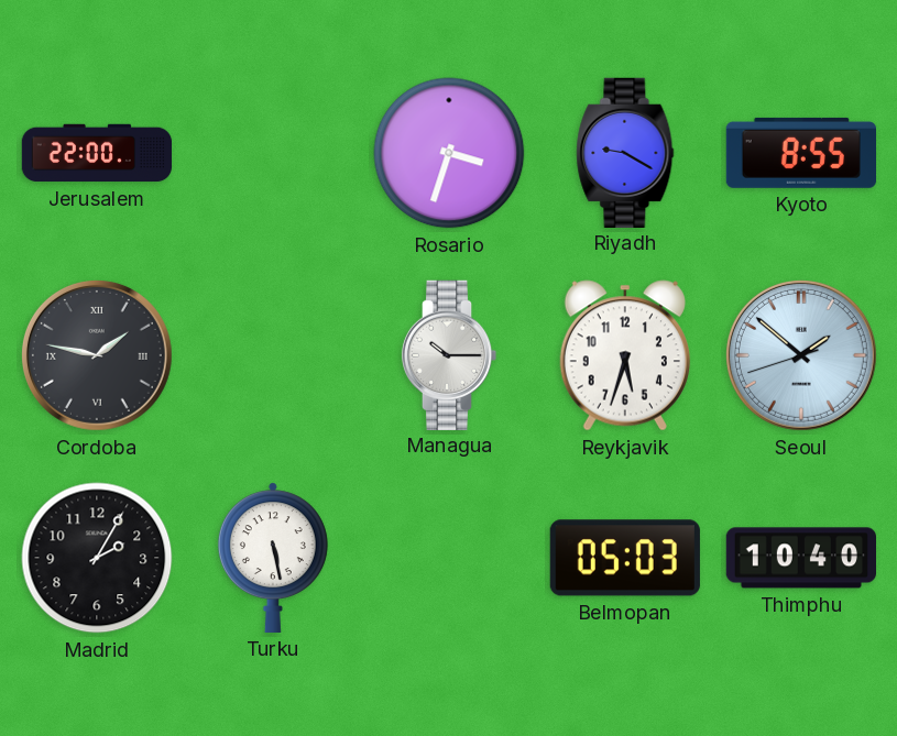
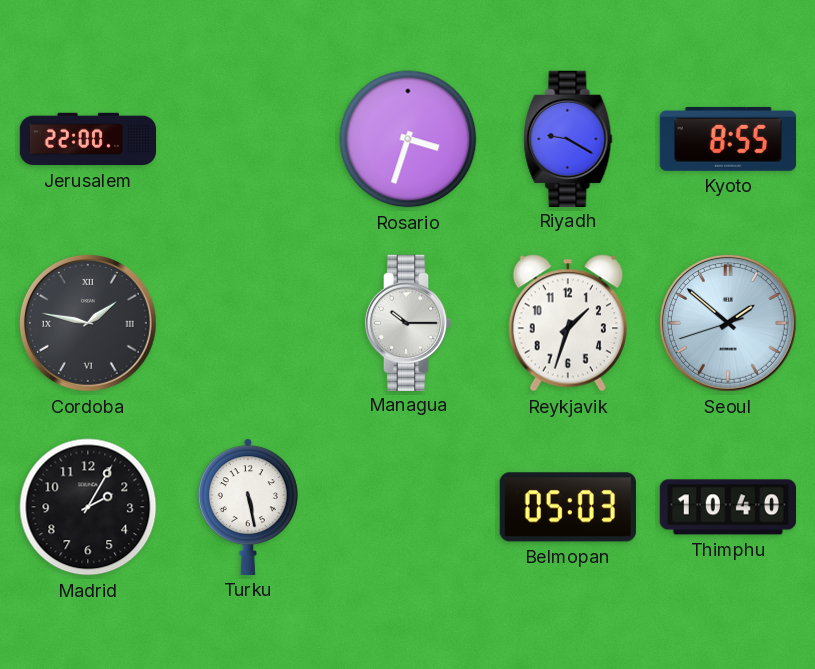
Reykjavik: 5:33 -> 1:33
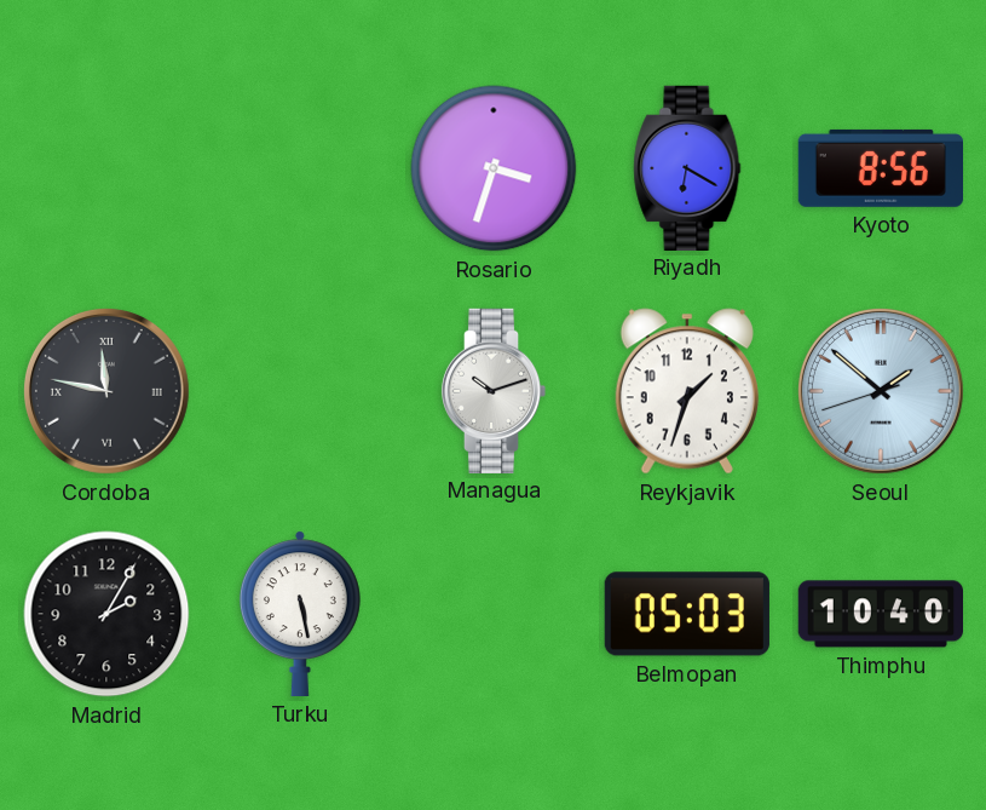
Jerusalem: 22:00 -> none
Riyadh: 9:20 -> 6:20
Kyoto: 8:55 -> 8:56
Cordoba: 1:47 -> 11:47
Managua: 10:15 -> 10:12
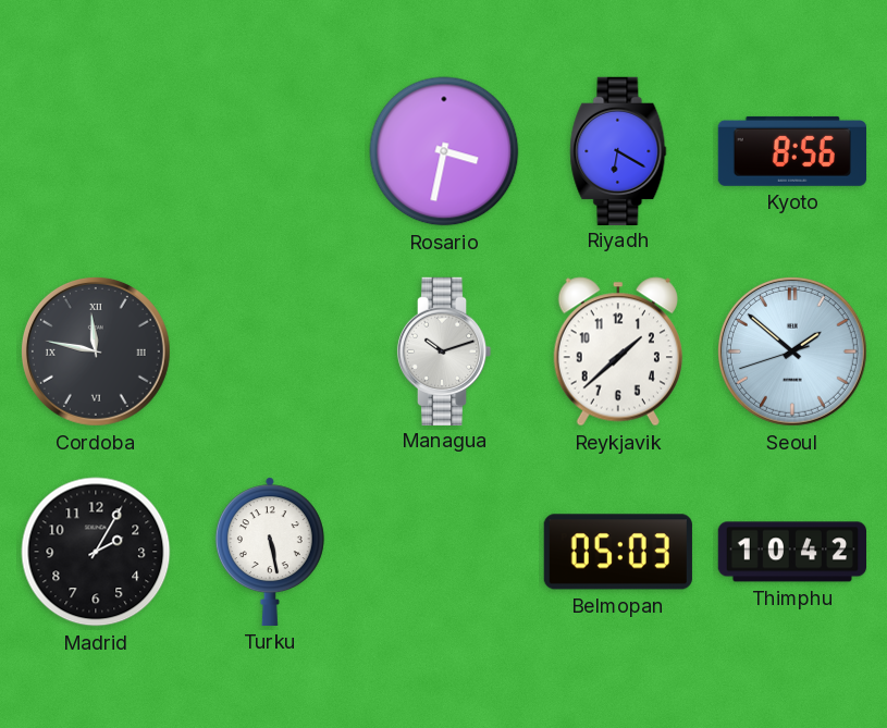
Rosario: 3:33 -> 3:32
Reykjavik: 1:33 -> 1:38
Thimphu: 10:40 -> 10:42
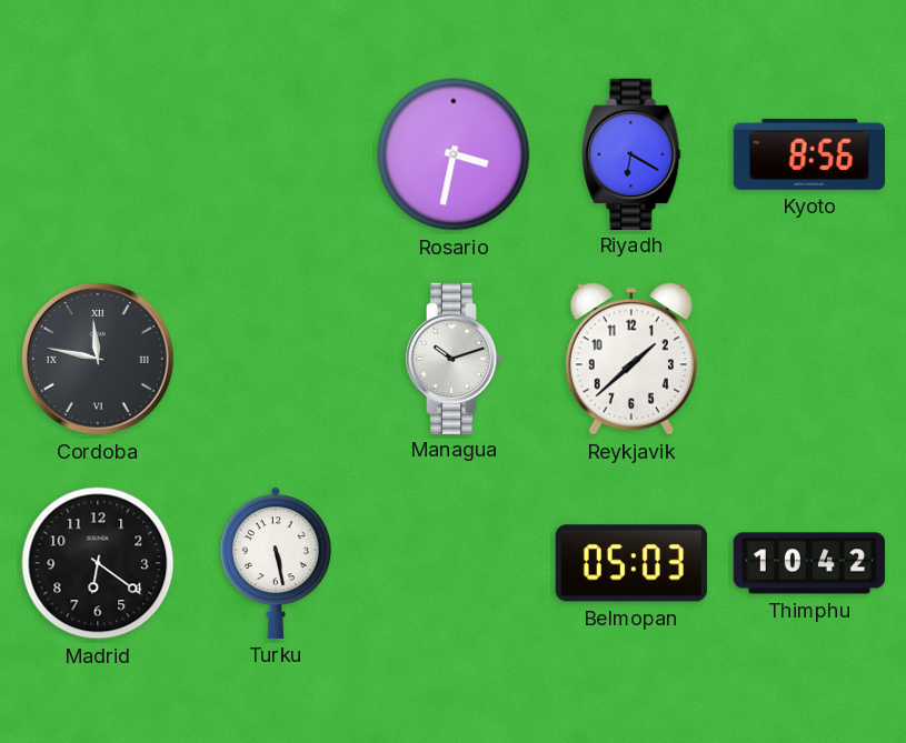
Seoul: 1:51 -> none
Madrid: 2:05 -> 6:21
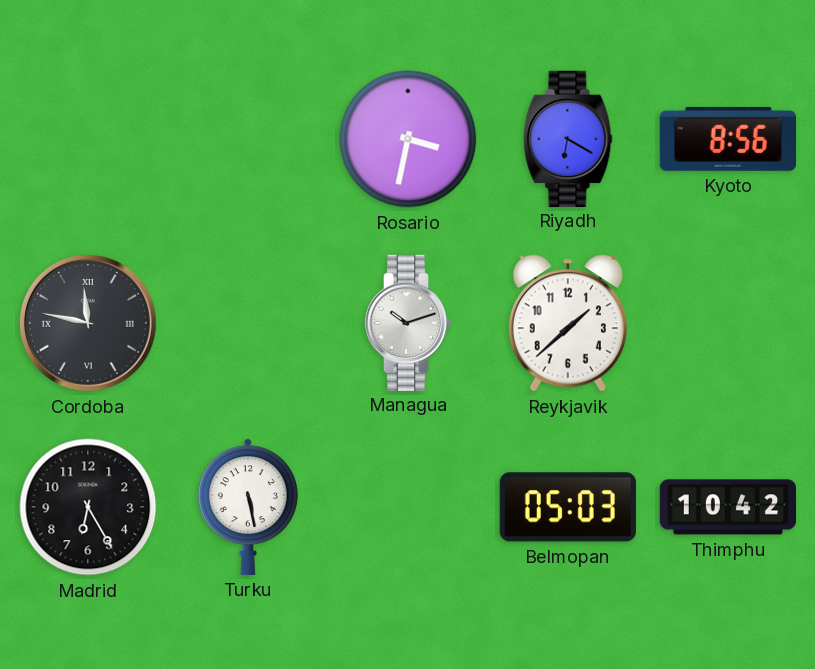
Madrid: 6:21 -> 6:25
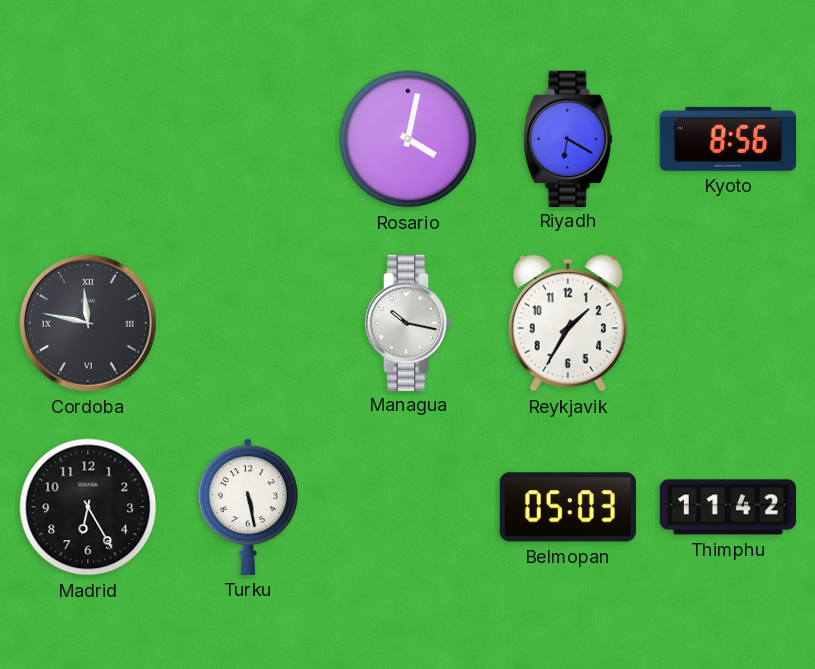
Rosario: 3:32 -> 4:02
Managua: 10:12 -> 10:17
Reykjavik: 1:38 -> 1:35
Thimphu: 10:42 -> 11:42
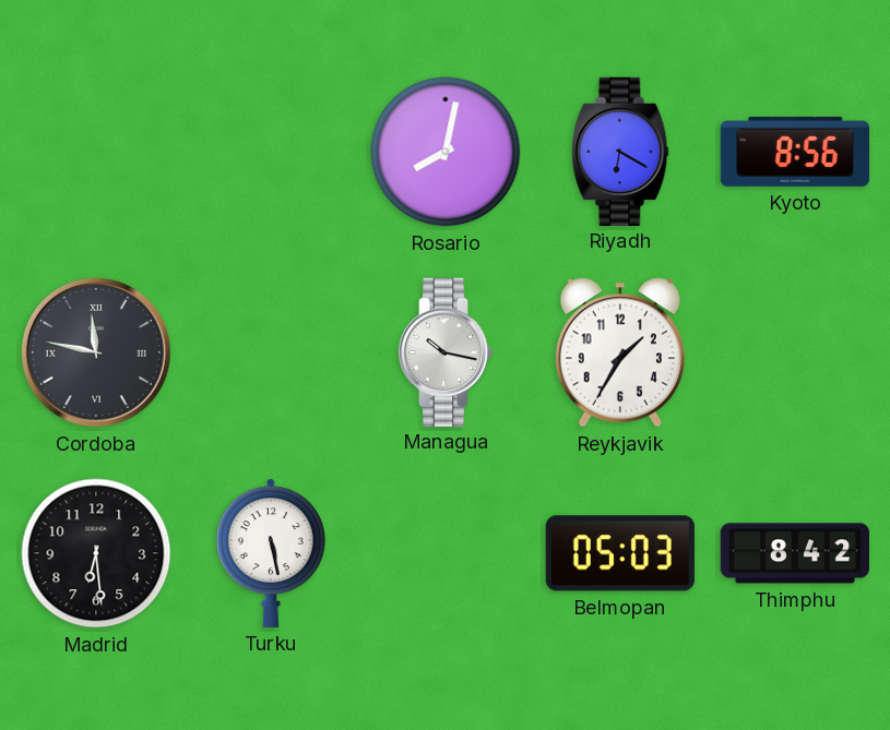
Rosario: 4:02 -> 8:02
Madrid: 6:25 -> 6:29
Thimphu: 11:42 -> 8:42
